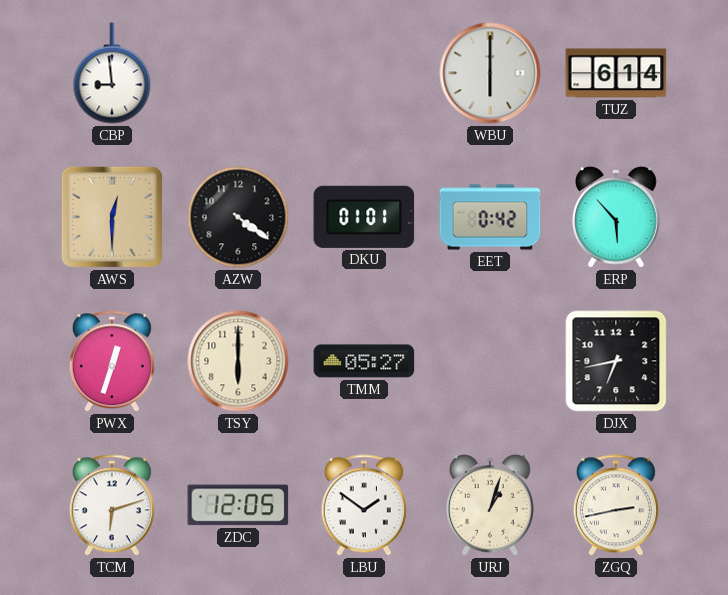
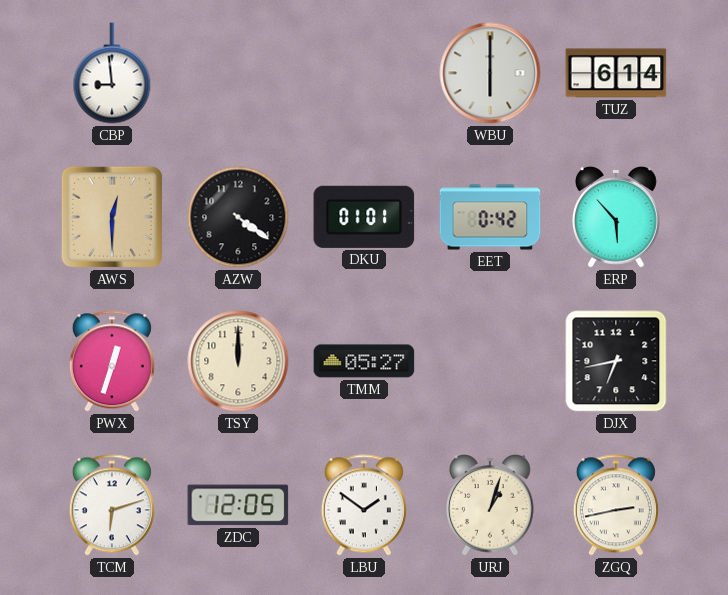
TSY: 6:00 -> 12:00
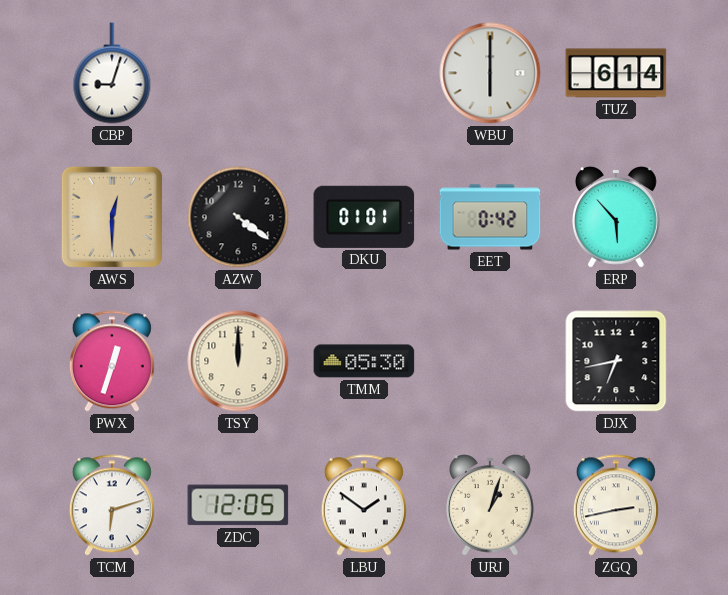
CBP: 8:59 -> 9:03
TMM: 05:27 -> 05:30
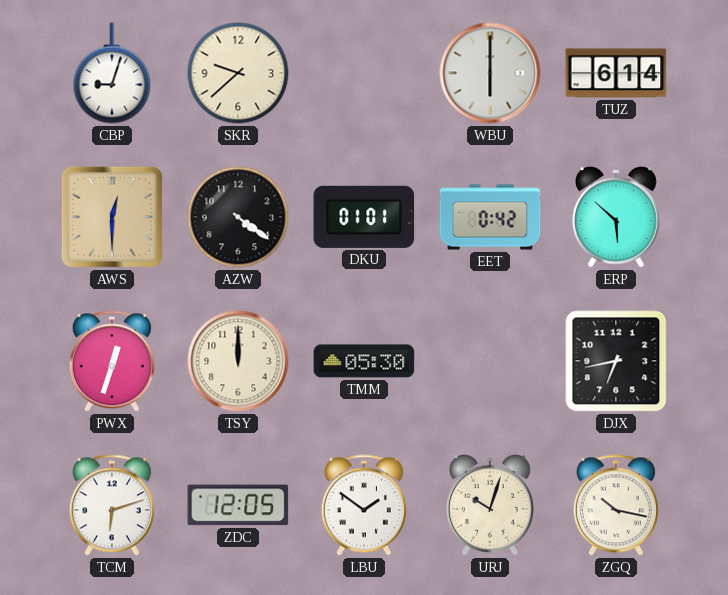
SKR: none -> 9:38
ERP: 5:53 -> 5:52
URJ: 1:03 -> 10:03
ZGQ: 2:43 -> 10:17
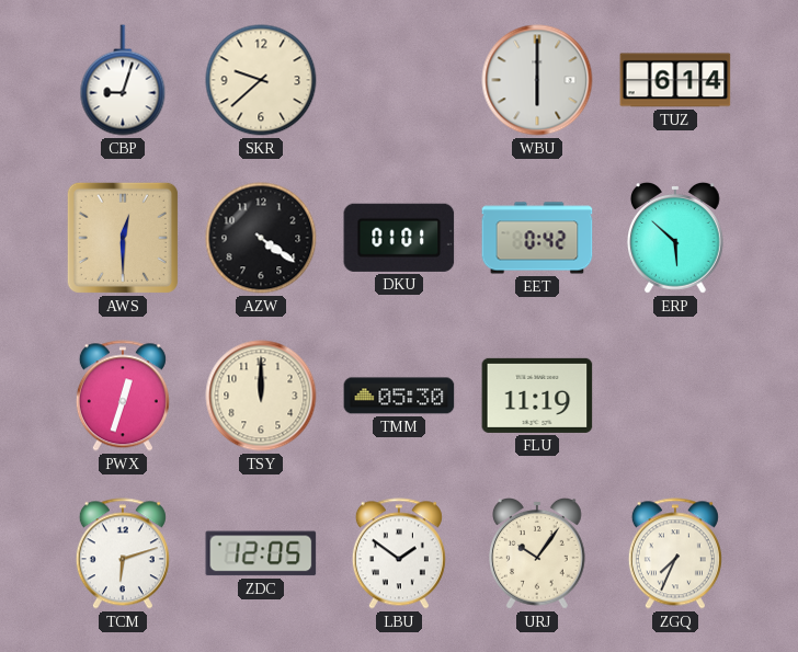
FLU: none -> 11:19
DJX: 6:43 -> none
URJ: 10:03 -> 10:06
ZGQ: 10:17 -> 7:34
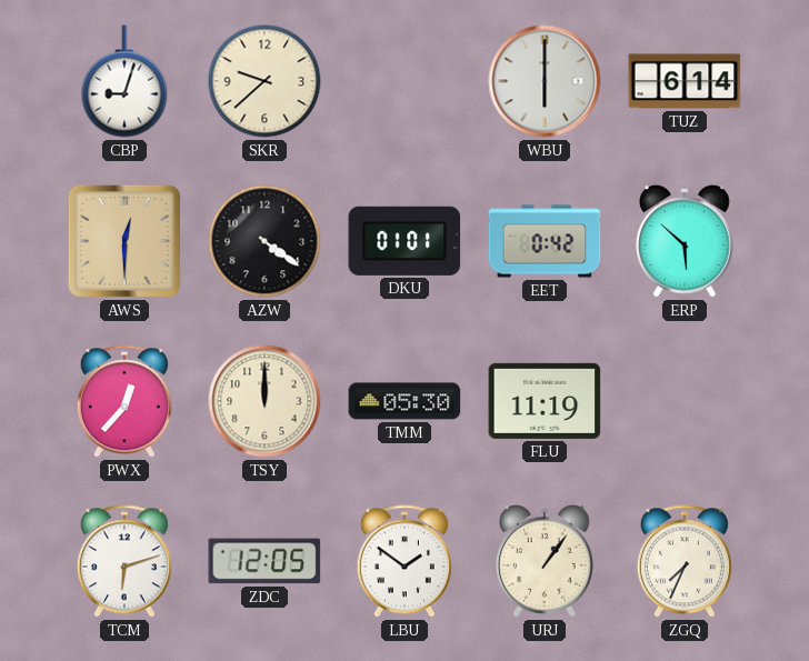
PWX: 12:33 -> 12:37
URJ: 10:06 -> 1:06
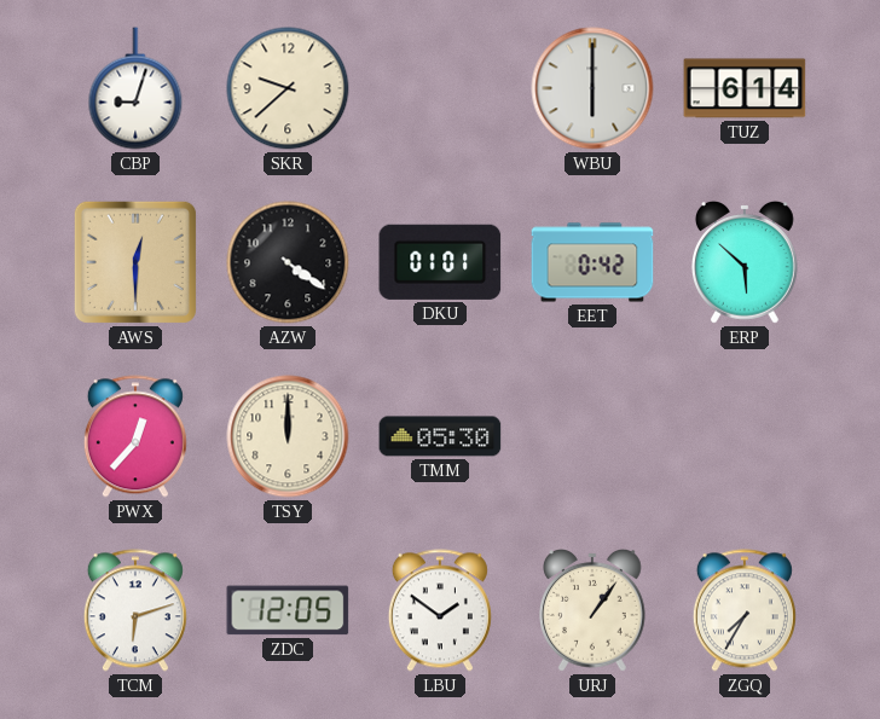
FLU: 11:19 -> none
ZGQ: 7:34 -> 7:35
